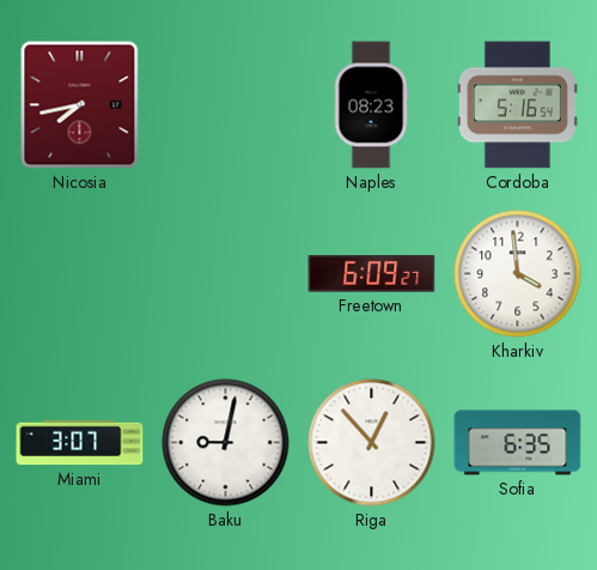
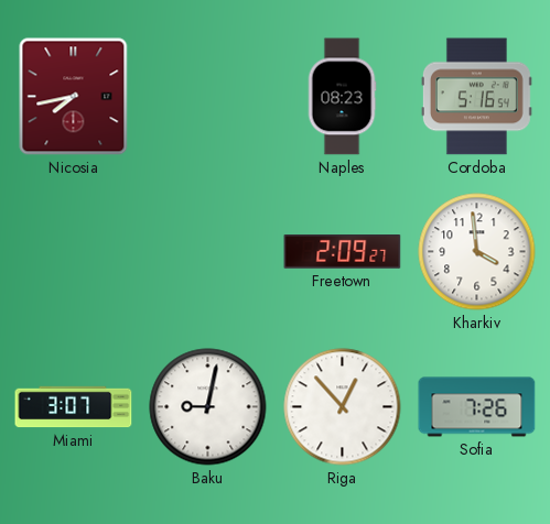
Freetown: 6:09 -> 2:09
Sofia: 6:35 -> 7:26
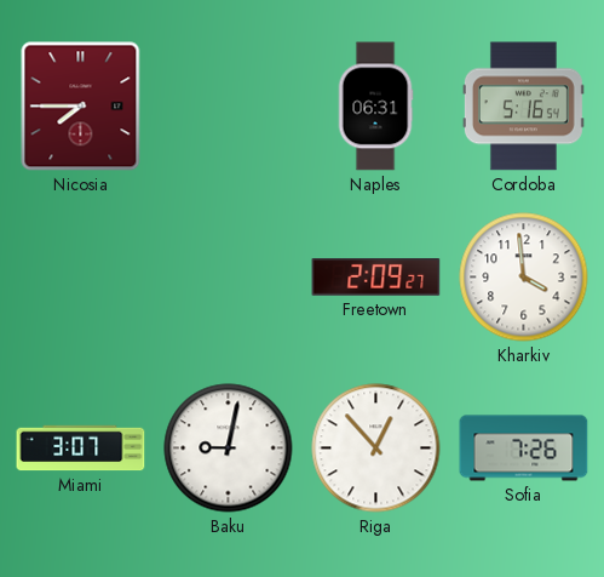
Nicosia: 7:43 -> 7:45
Naples: 08:23 -> 06:31
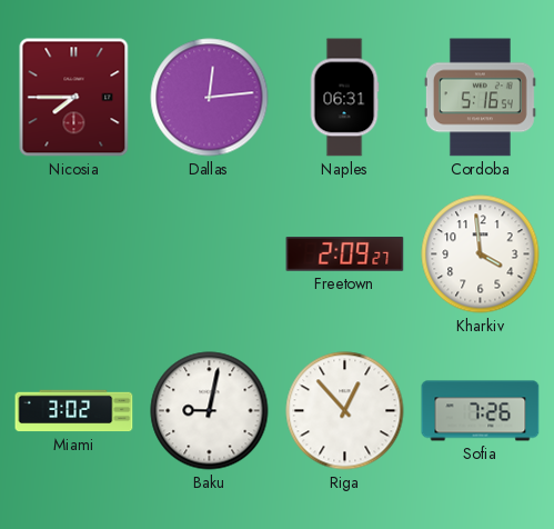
Dallas: none -> 12:14
Miami: 3:07 -> 3:02
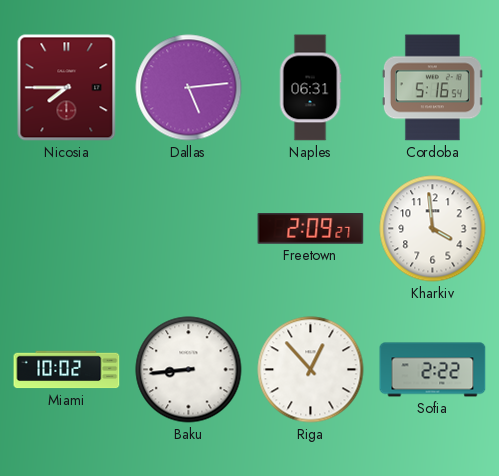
Dallas: 12:14 -> 5:14
Miami: 3:02 -> 10:02
Baku: 9:02 -> 8:44
Sofia: 7:26 -> 2:22
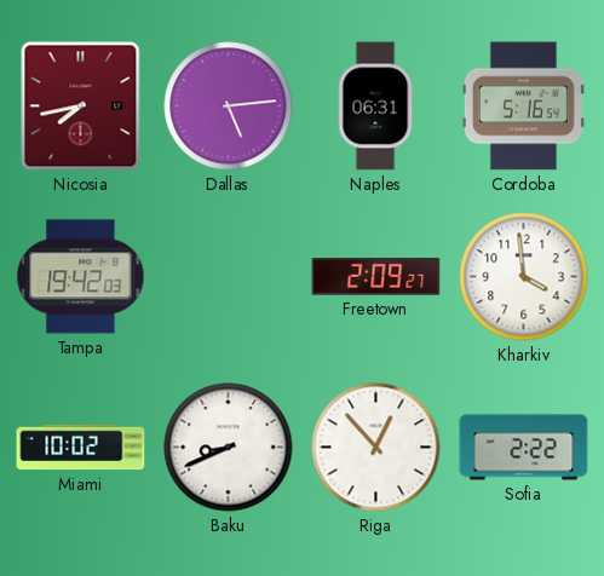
Nicosia: 7:45 -> 7:43
Tampa: none -> 19:42
Baku: 8:44 -> 8:41
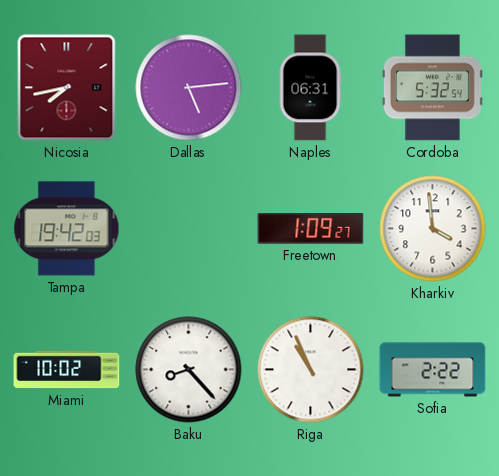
Cordoba: 5:16 -> 5:32
Freetown: 2:09 -> 1:09
Baku: 8:41 -> 8:23
Riga: 12:53 -> 10:56
